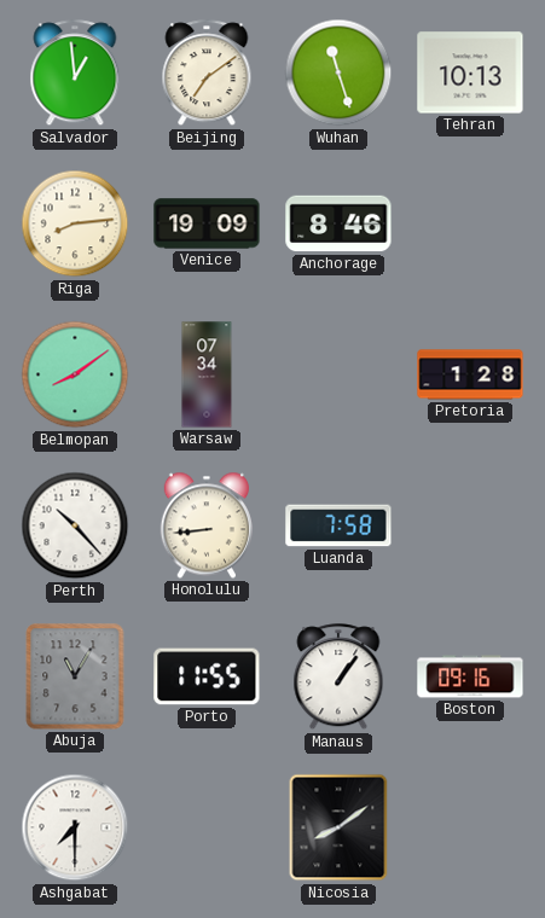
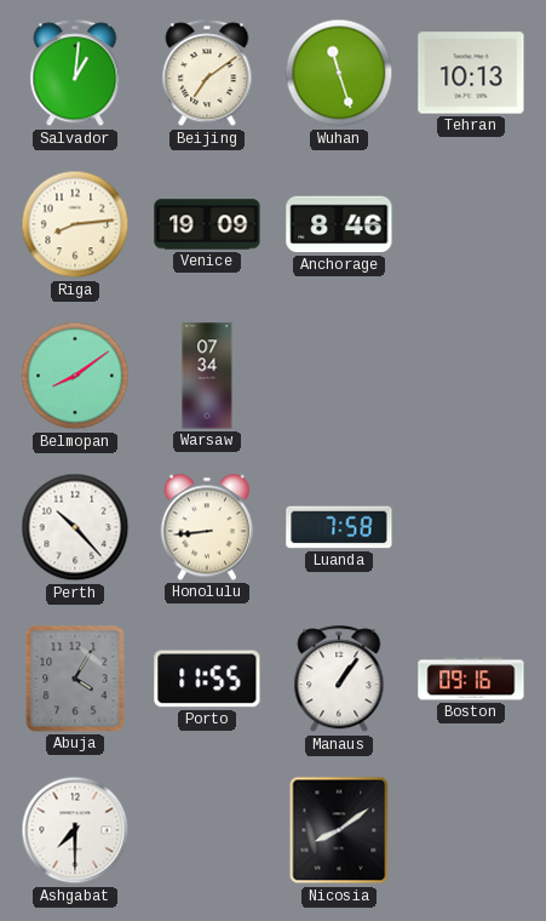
Salvador: 12:59 -> 1:01
Pretoria: 1:28 -> none
Abuja: 11:05 -> 4:05
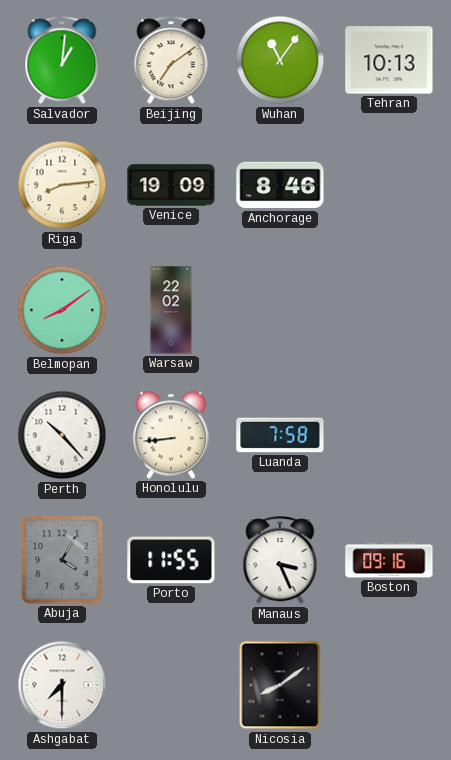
Wuhan: 11:27 -> 11:06
Warsaw: 07:34 -> 22:02
Manaus: 1:06 -> 3:26
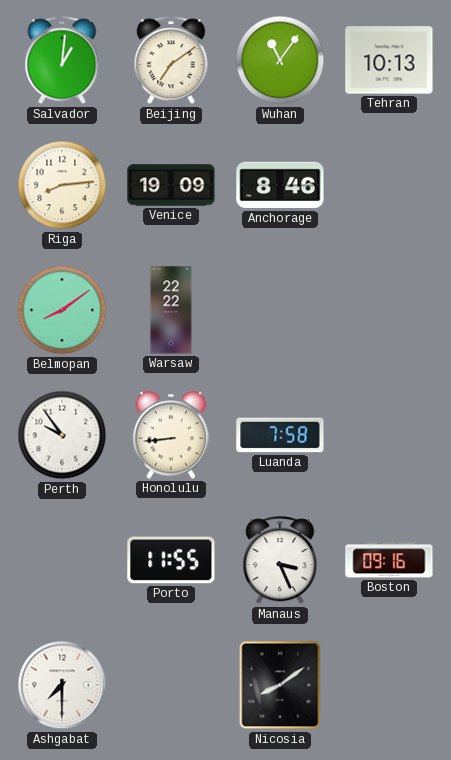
Warsaw: 22:02 -> 22:22
Perth: 10:23 -> 9:54
Abuja: 4:05 -> none
